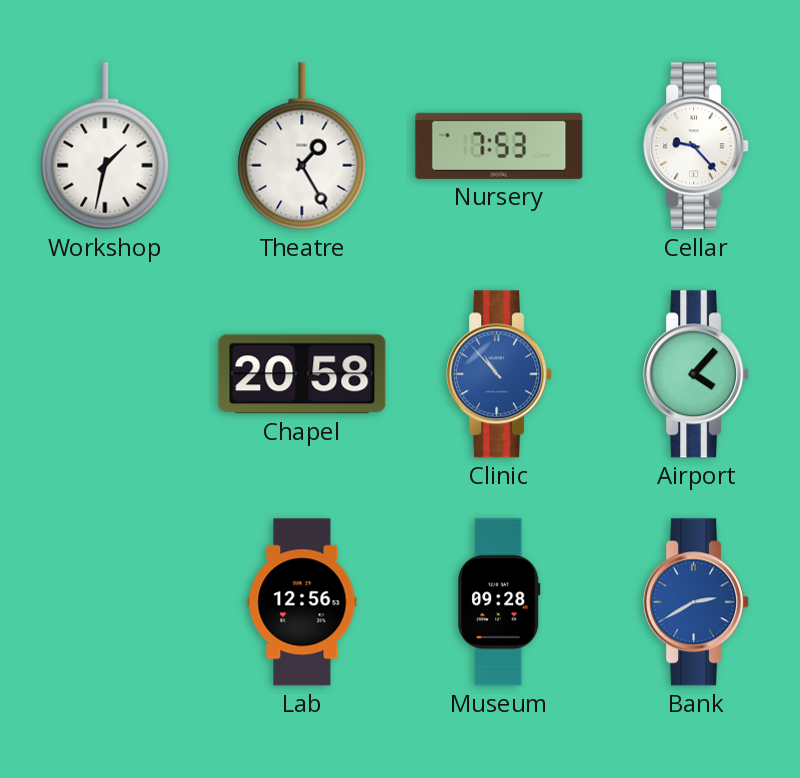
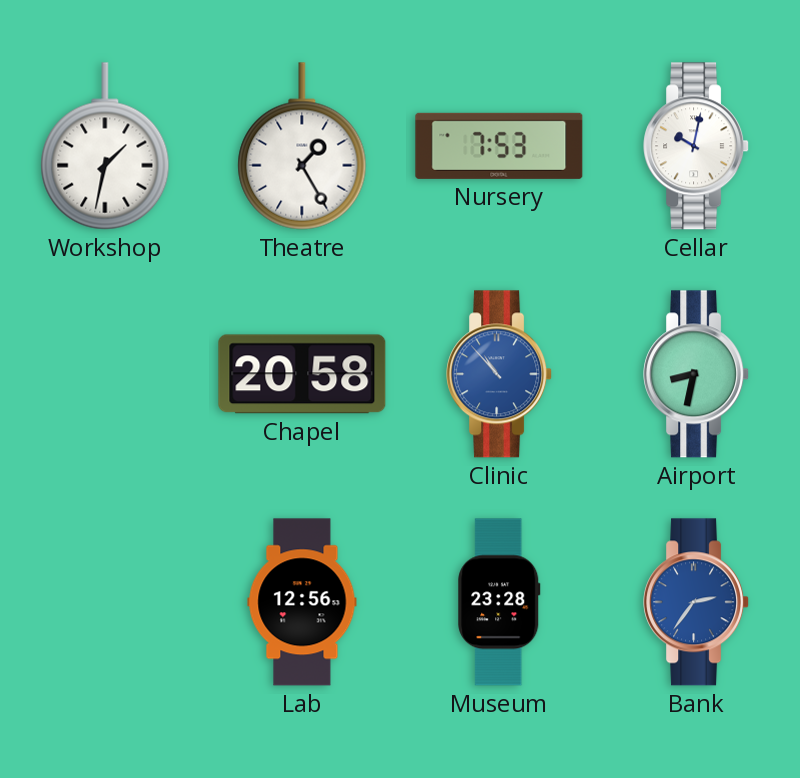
Cellar: 9:23 -> 10:02
Airport: 4:07 -> 8:32
Museum: 09:28 -> 23:28
Bank: 2:40 -> 2:36
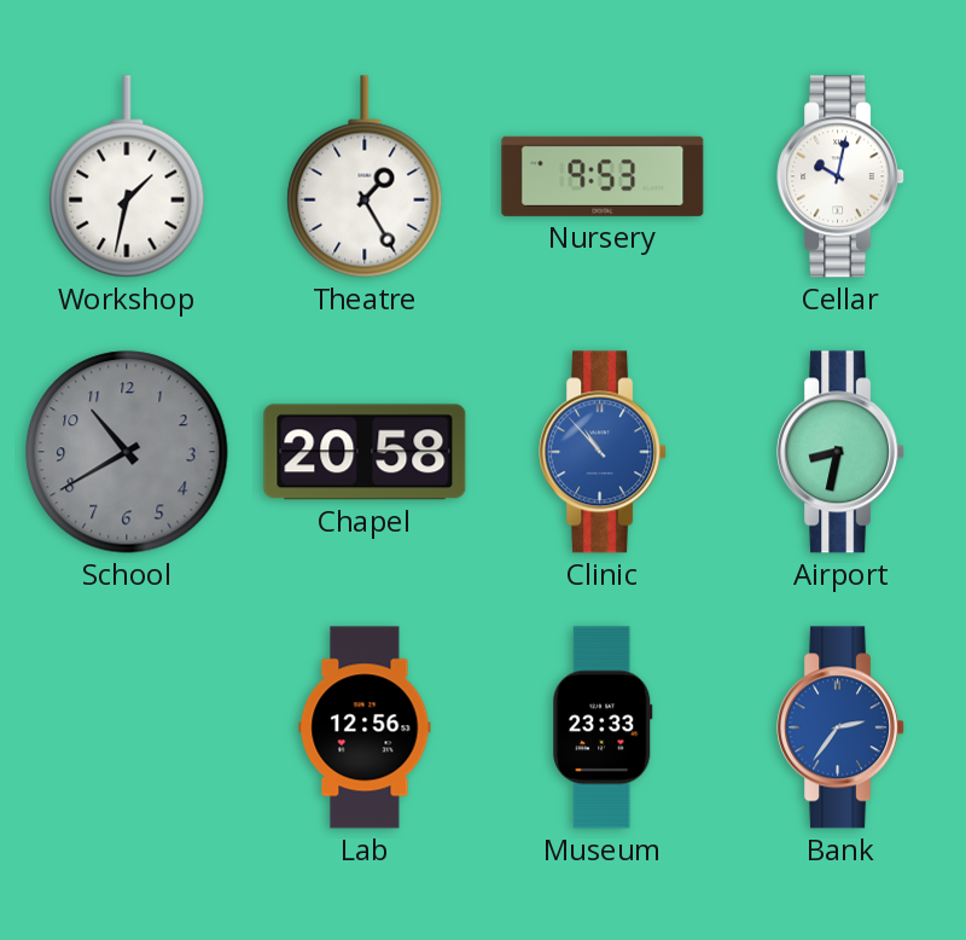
Nursery: 7:53 -> 9:53
School: none -> 10:40
Museum: 23:28 -> 23:33
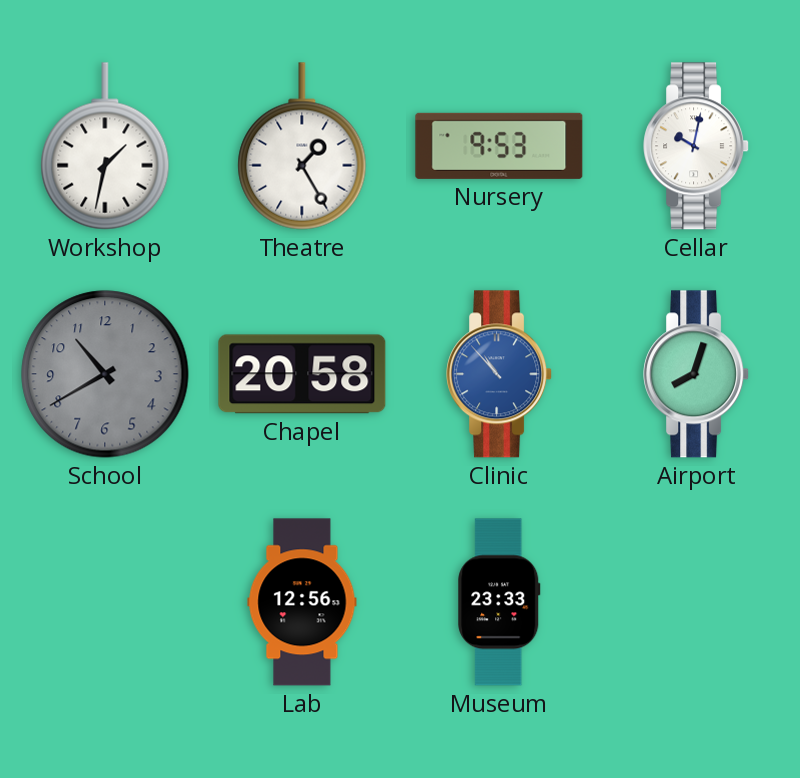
Airport: 8:32 -> 8:03
Bank: 2:36 -> none
